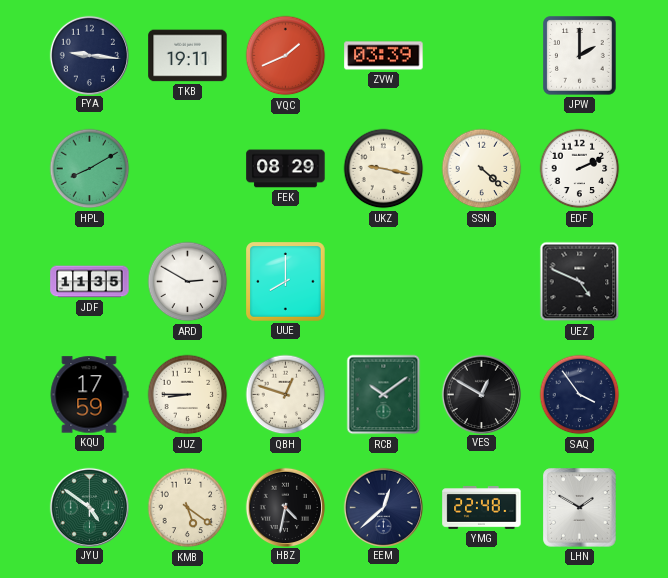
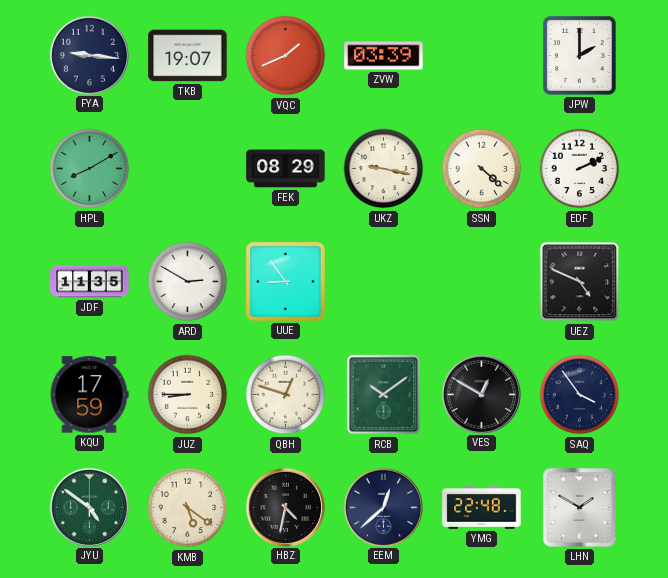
TKB: 19:11 -> 19:07
UUE: 8:00 -> 8:54
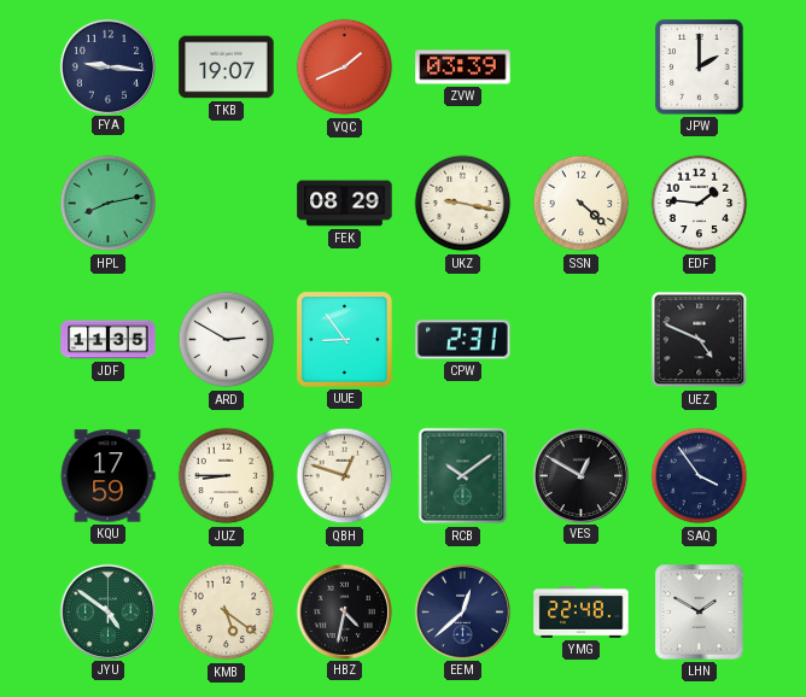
HPL: 8:10 -> 8:13
EDF: 2:11 -> 1:46
CPW: none -> 2:31
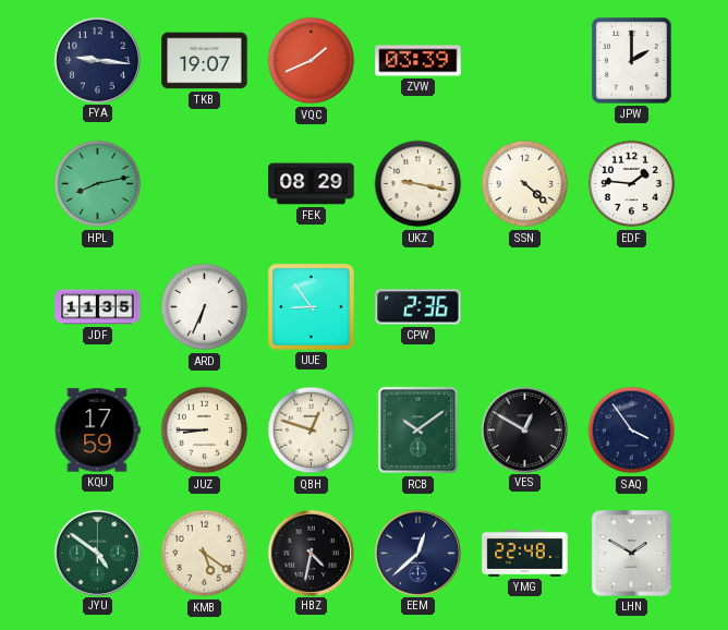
ARD: 2:50 -> 6:34
CPW: 2:31 -> 2:36
UEZ: 4:49 -> none
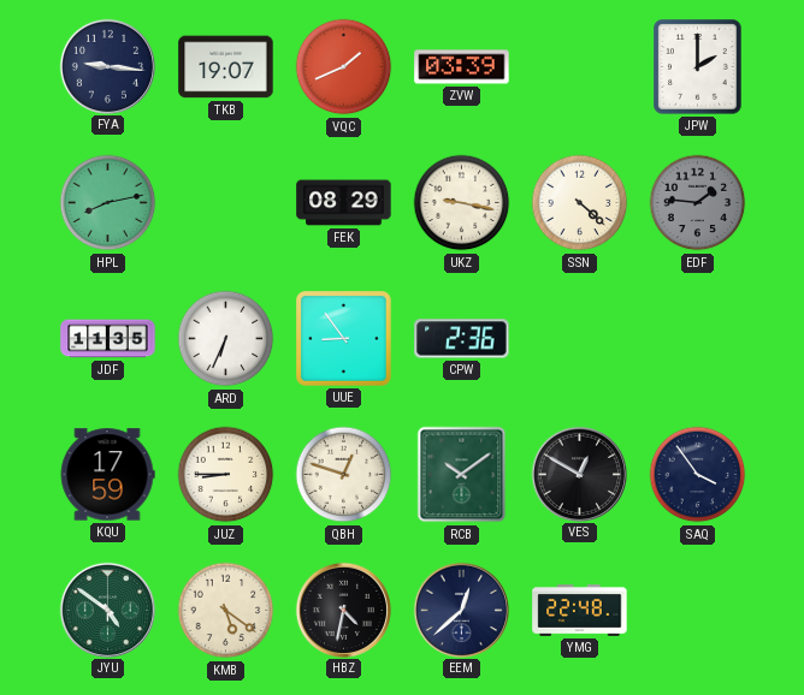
EDF dial: white -> grey
LHN: 1:50 -> none
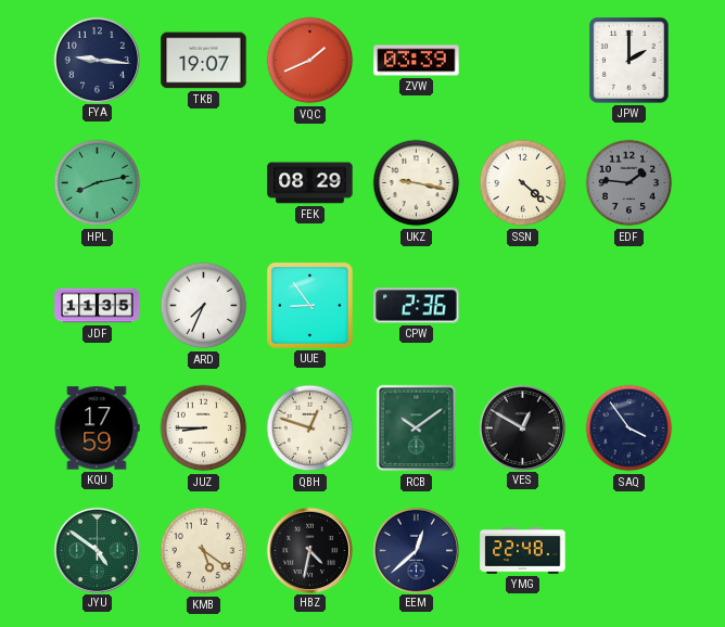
ARD: 6:34 -> 7:34
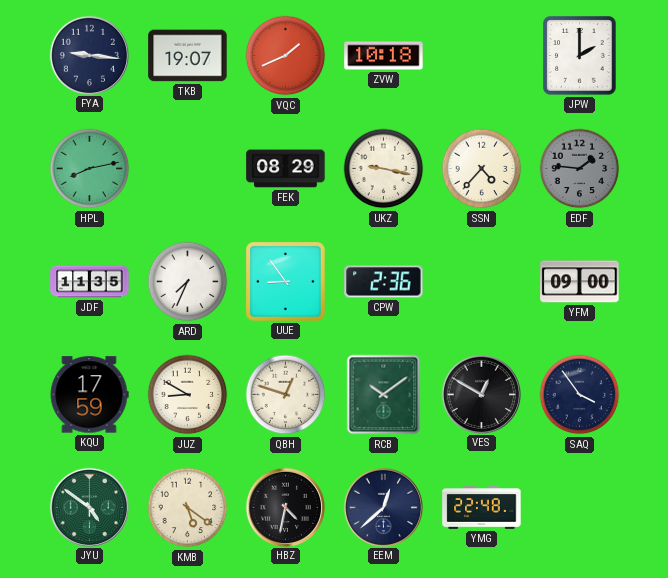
ZVW: 03:39 -> 10:18
SSN: 4:22 -> 4:37
YFM: none -> 09:00
JUZ: 8:45 -> 8:50
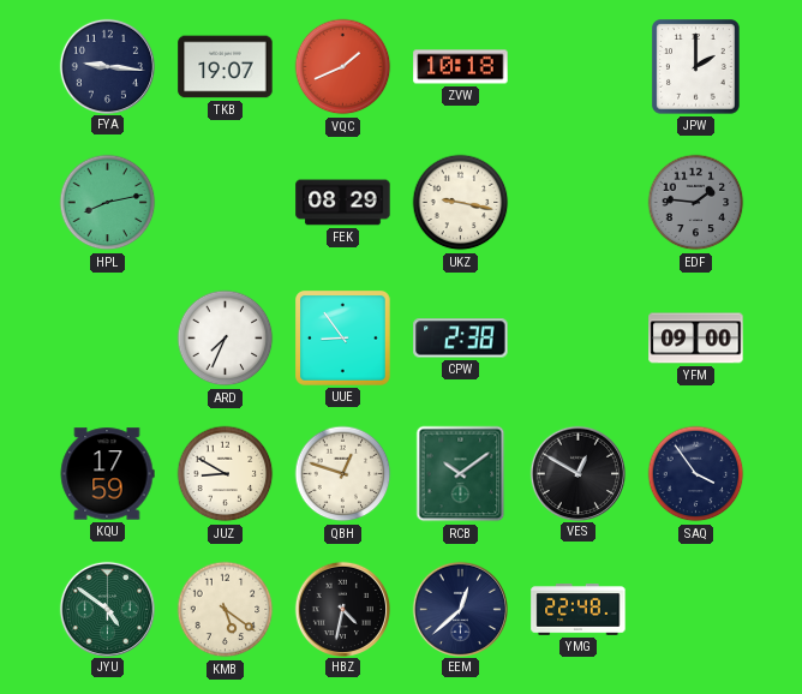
SSN: 4:37 -> none
JDF: 11:35 -> none
CPW: 2:36 -> 2:38
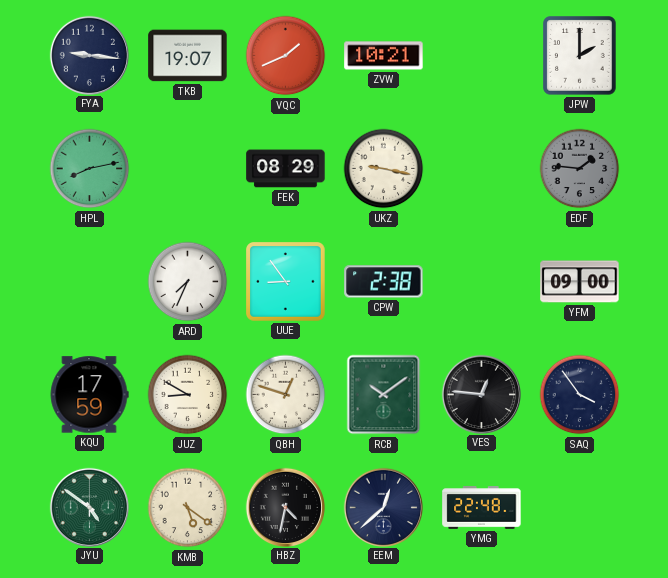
ZVW: 10:18 -> 10:21
VES: 12:50 -> 12:46
